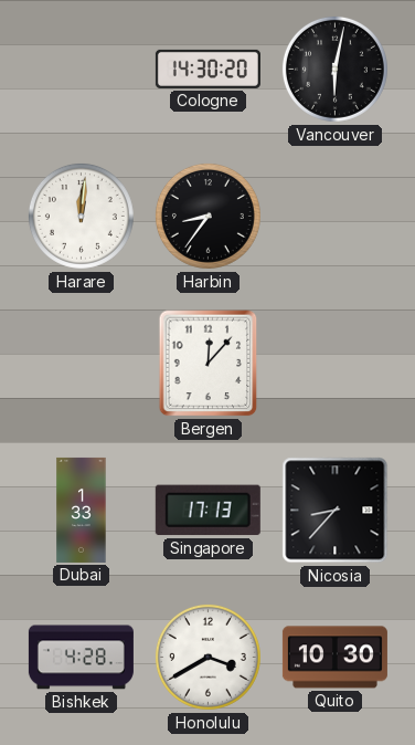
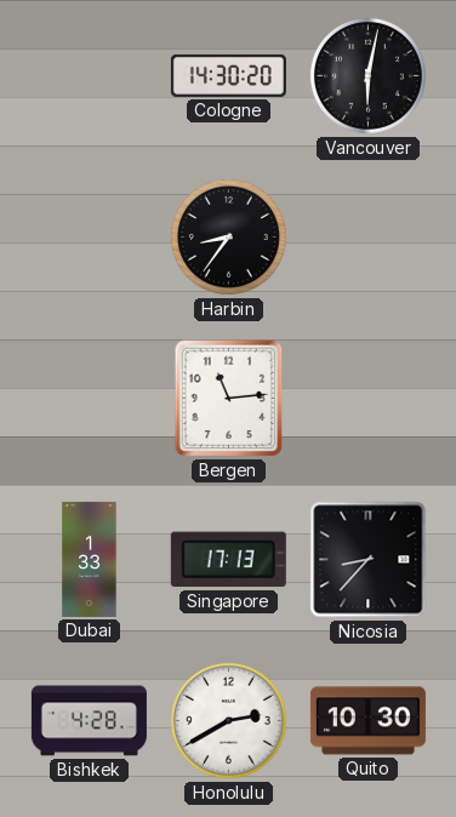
Harare: 12:01 -> none
Bergen: 12:07 -> 11:14
Honolulu: 3:40 -> 2:40
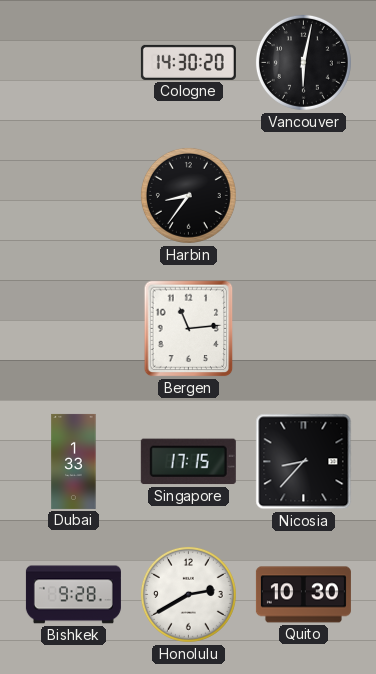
Singapore: 17:13 -> 17:15
Bishkek: 4:28 -> 9:28
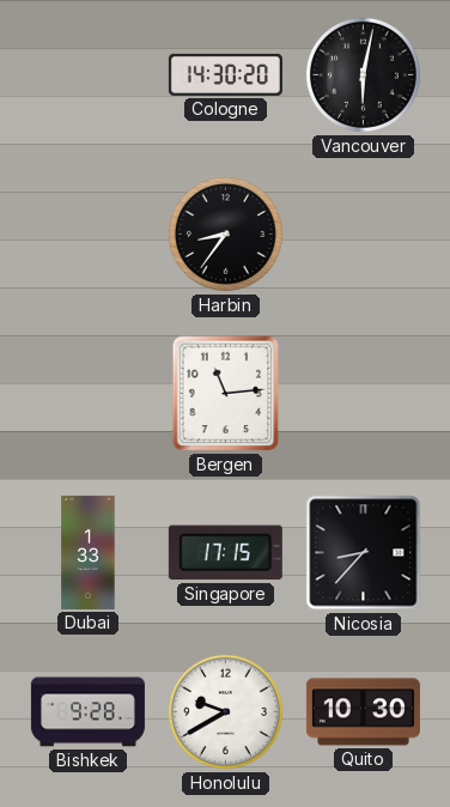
Honolulu: 2:40 -> 9:40
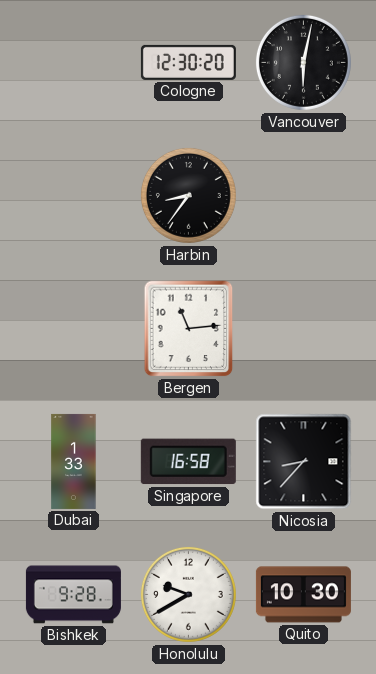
Cologne: 14:30 -> 12:30
Singapore: 17:15 -> 16:58
